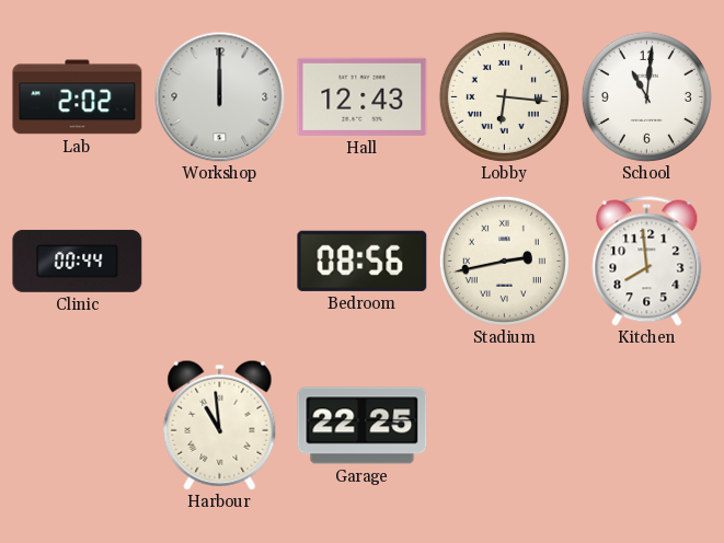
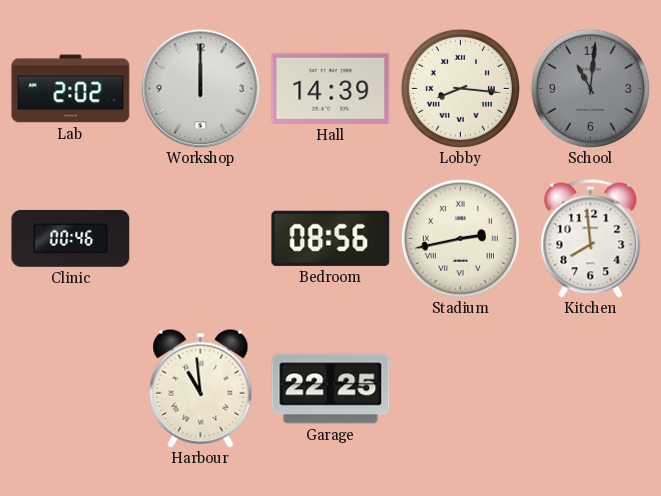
Hall: 12:43 -> 14:39
Lobby: 6:16 -> 8:16
School dial: white -> grey
Clinic: 00:44 -> 00:46
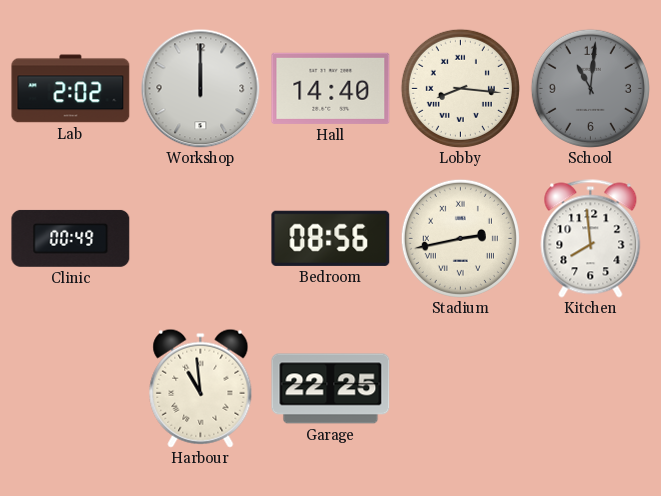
Hall: 14:39 -> 14:40
Clinic: 00:46 -> 00:49
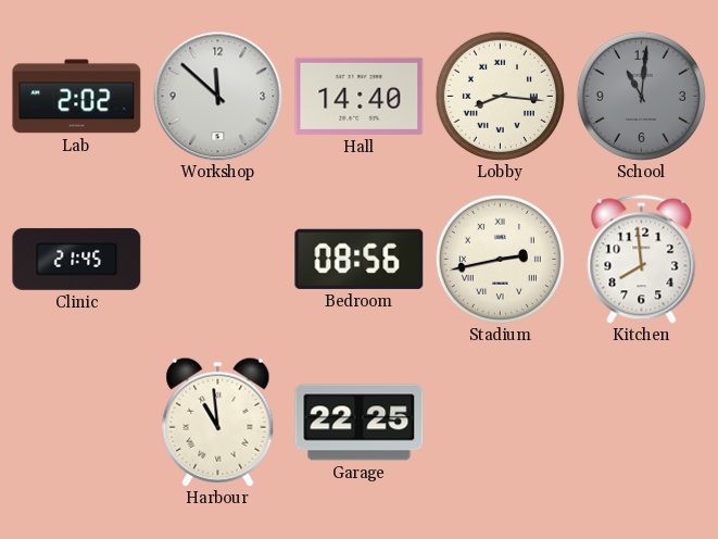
Workshop: 12:00 -> 11:52
Clinic: 00:49 -> 21:45
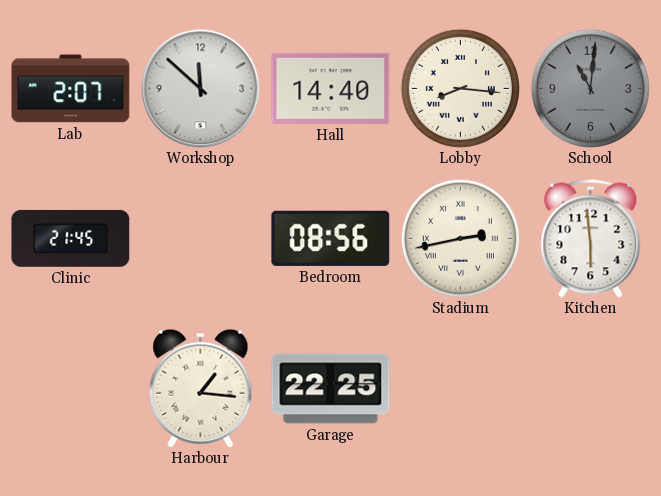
Lab: 2:02 -> 2:07
Kitchen: 7:59 -> 5:59
Harbour: 10:59 -> 1:16
